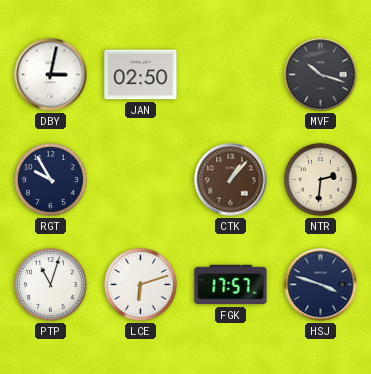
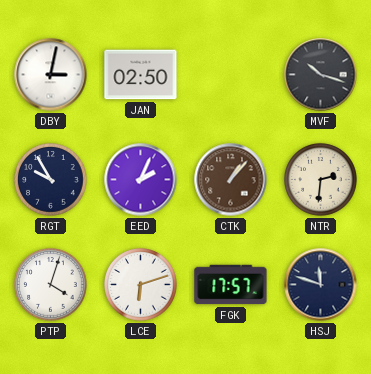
EED: none -> 2:04
PTP: 11:03 -> 4:03
HSJ: 3:48 -> 11:48
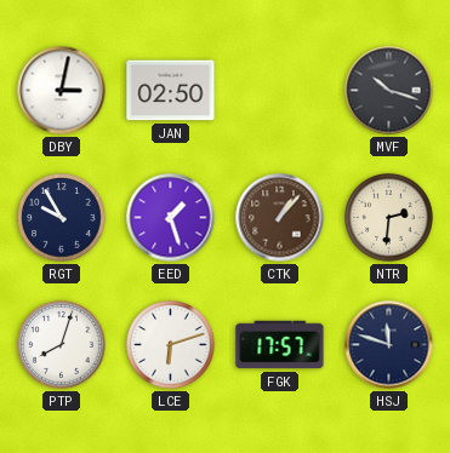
EED: 2:04 -> 1:27
PTP: 4:03 -> 8:03
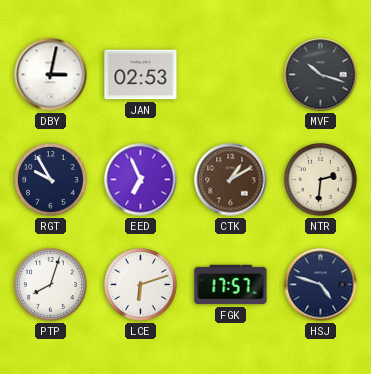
JAN: 02:50 -> 02:53
EED: 1:27 -> 6:56
CTK: 1:07 -> 1:10
HSJ: 11:48 -> 4:48
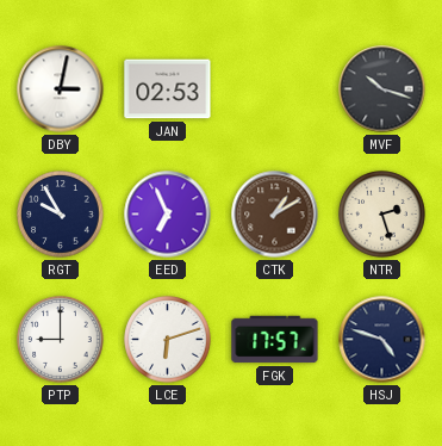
NTR: 2:31 -> 2:27
PTP: 8:03 -> 9:00
